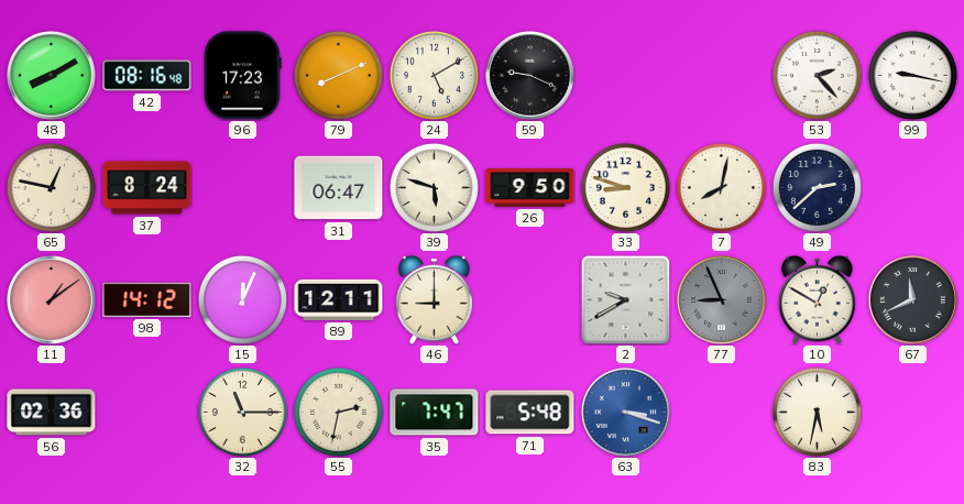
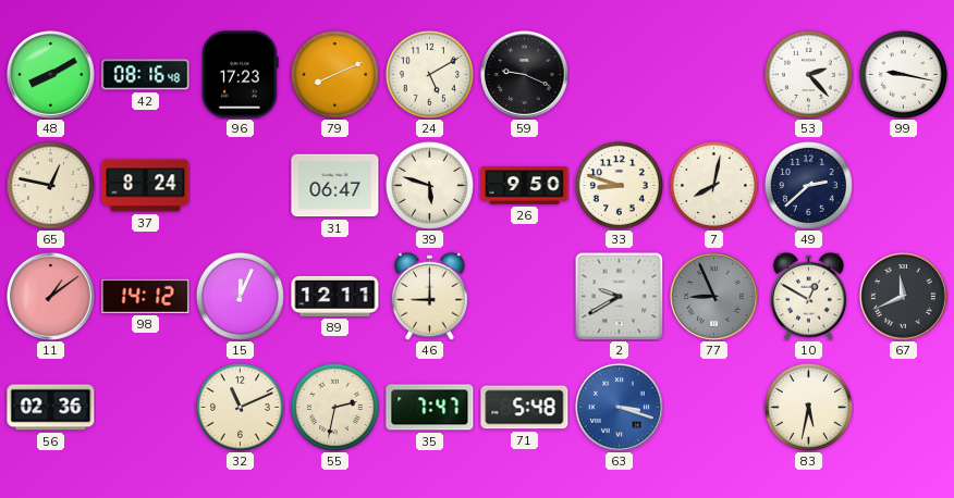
32: 11:15 -> 11:11
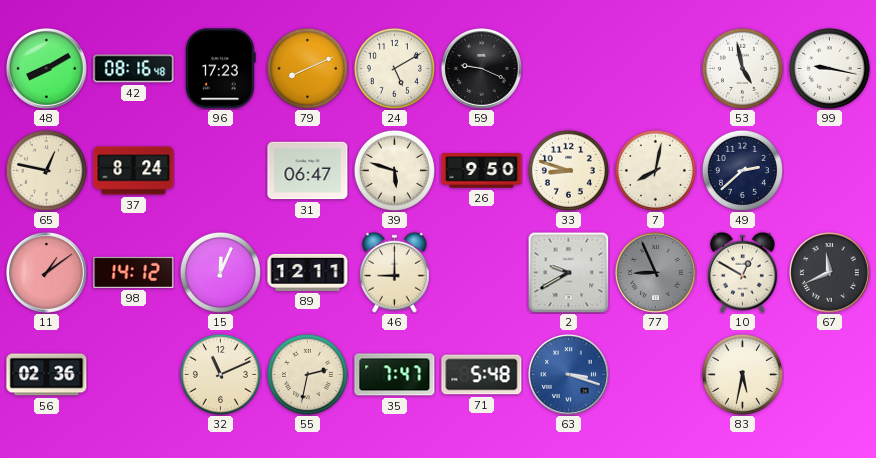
53: 2:23 -> 4:58
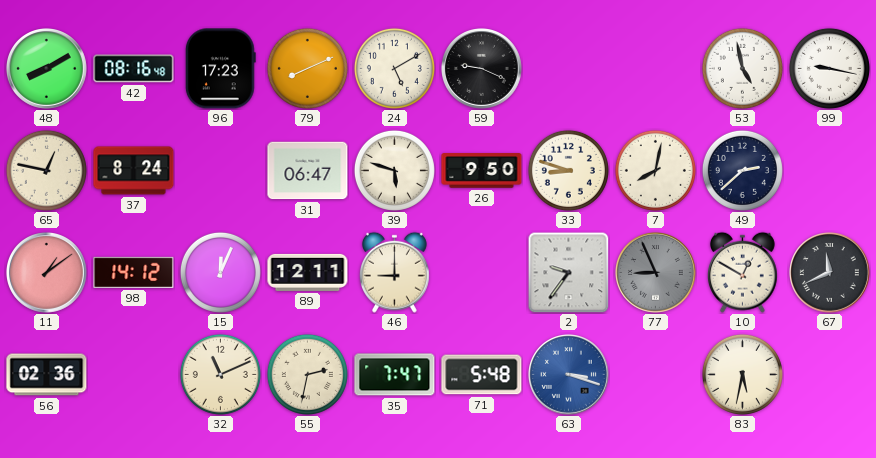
2: 9:40 -> 9:36
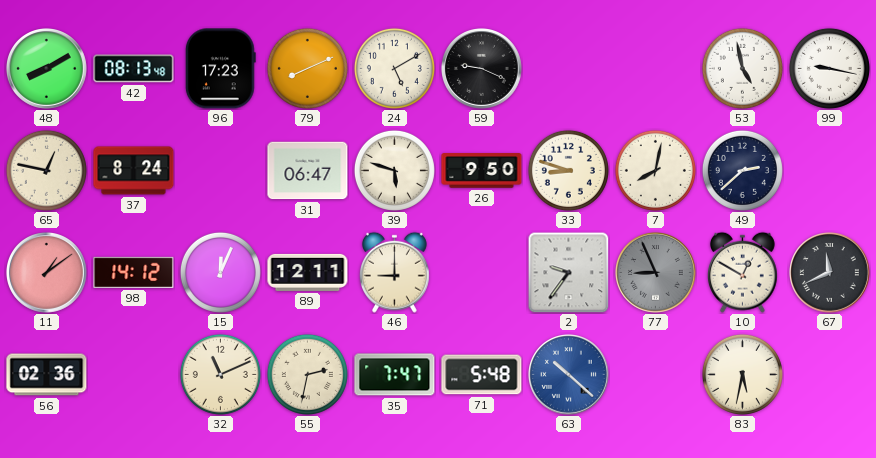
42: 08:16 -> 08:13
63: 3:18 -> 10:22
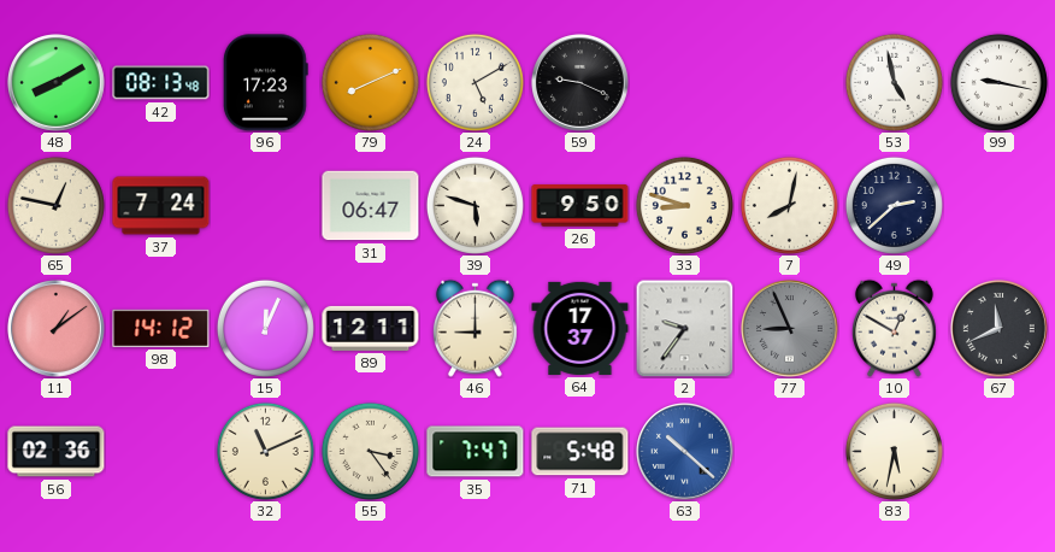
37: 8:24 -> 7:24
64: none -> 17:37
55: 2:32 -> 3:24
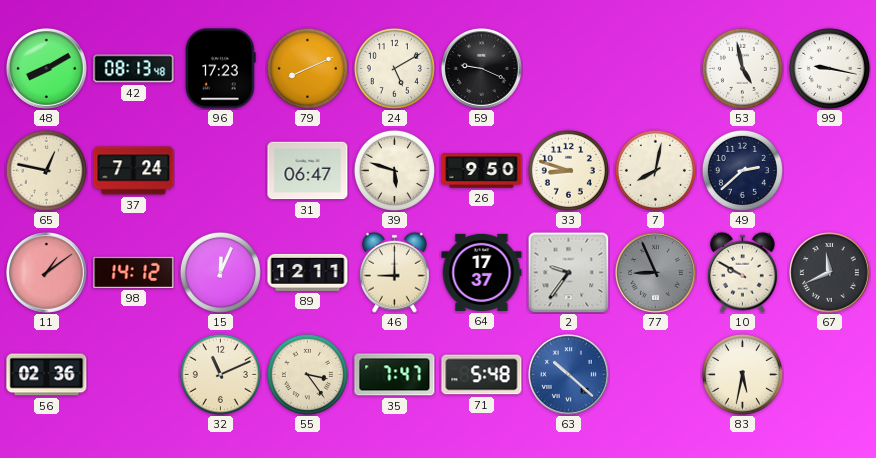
10: 12:50 -> 9:50
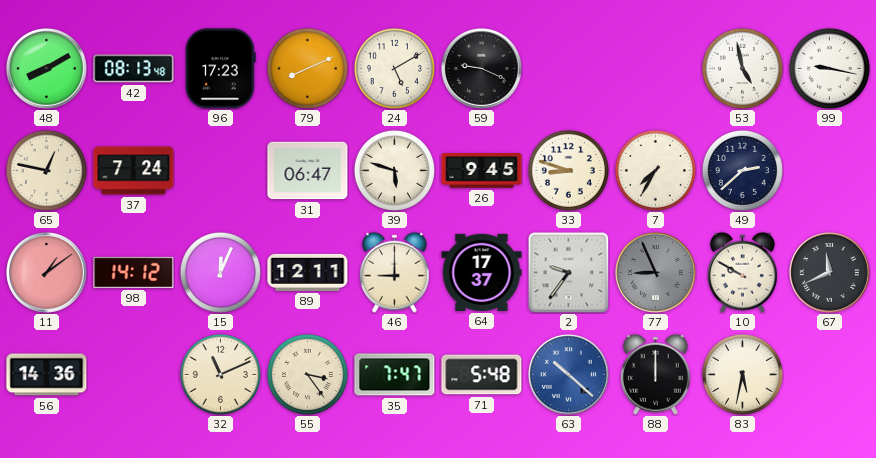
26: 9:50 -> 9:45
7: 8:02 -> 7:35
56: 02:36 -> 14:36
88: none -> 12:00
